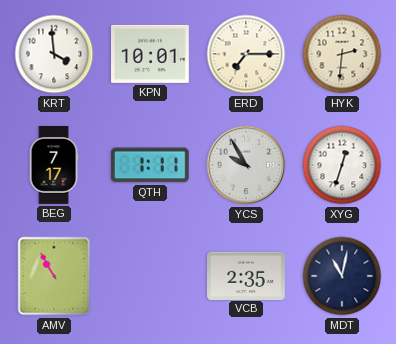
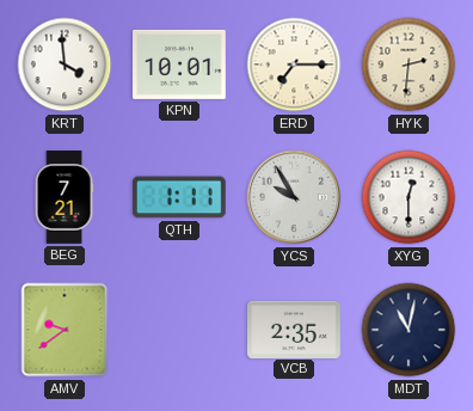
BEG: 7:17 -> 7:21
XYG: 12:33 -> 12:30
AMV: 10:55 -> 9:39
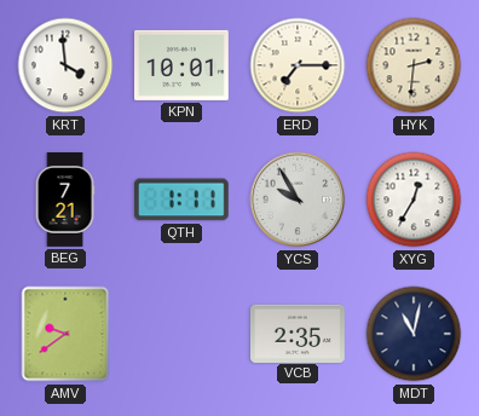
XYG: 12:30 -> 12:35
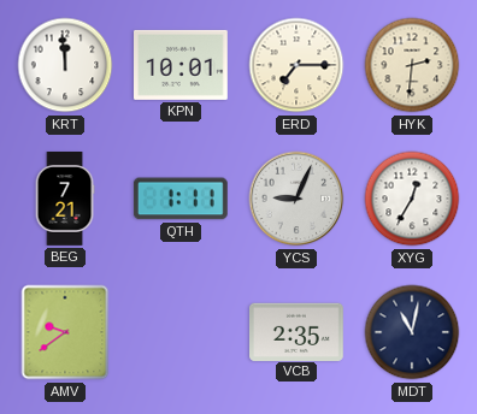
KRT: 3:59 -> 11:59
YCS: 9:55 -> 9:04
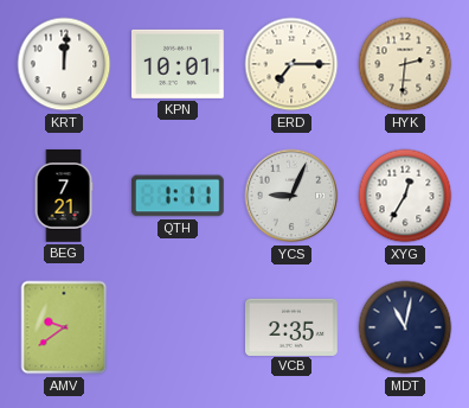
KRT: 11:59 -> 12:01
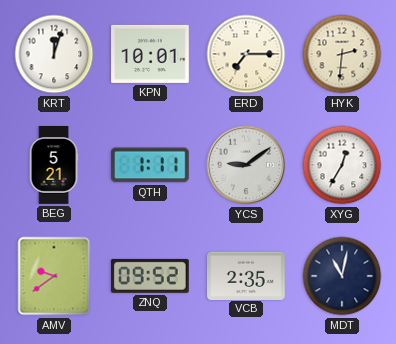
KRT: 12:01 -> 12:03
BEG: 7:21 -> 5:21
YCS: 9:04 -> 9:09
ZNQ: none -> 09:52
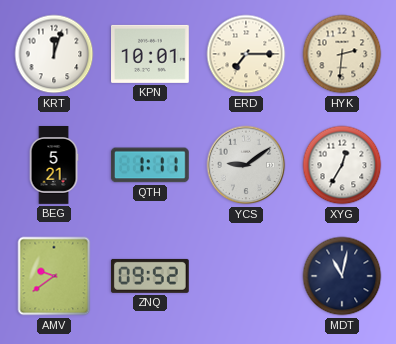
VCB: 2:35 -> none
